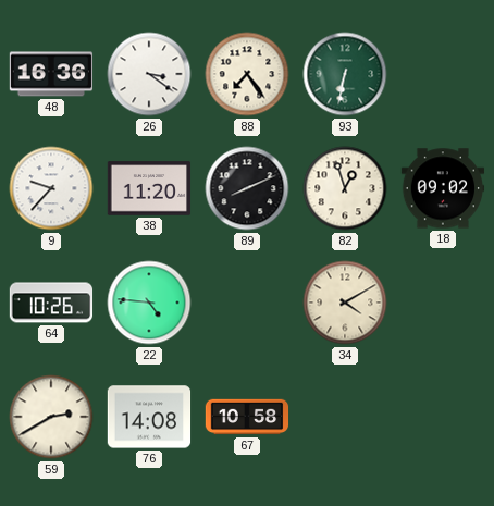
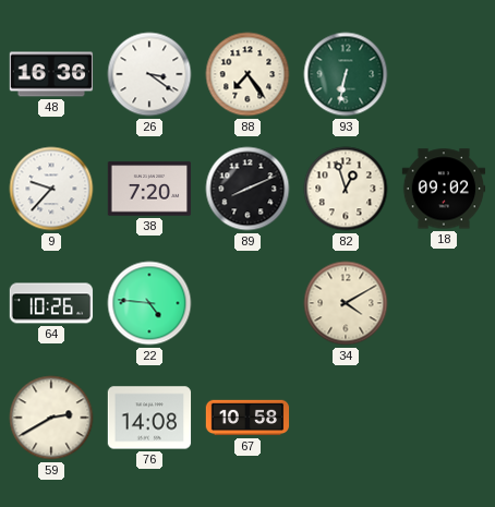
38: 11:20 -> 7:20
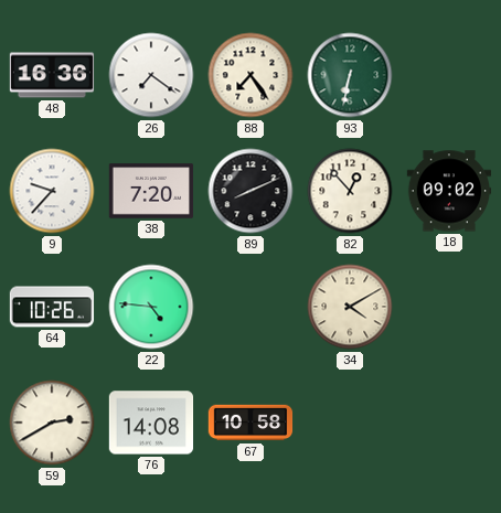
26: 3:21 -> 7:21
82: 12:57 -> 12:53
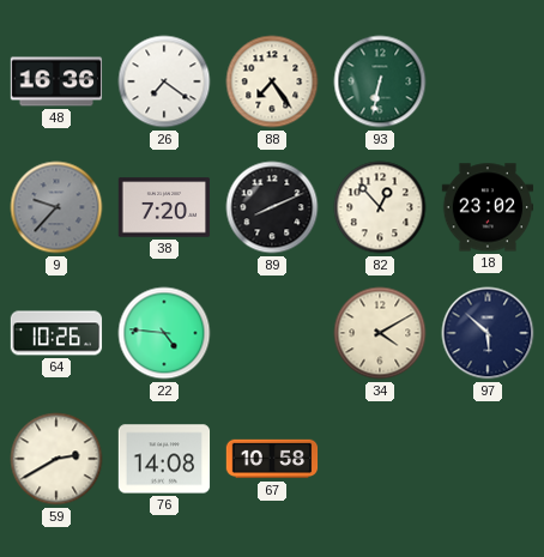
9 dial: white -> grey
18: 09:02 -> 23:02
97: none -> 5:52
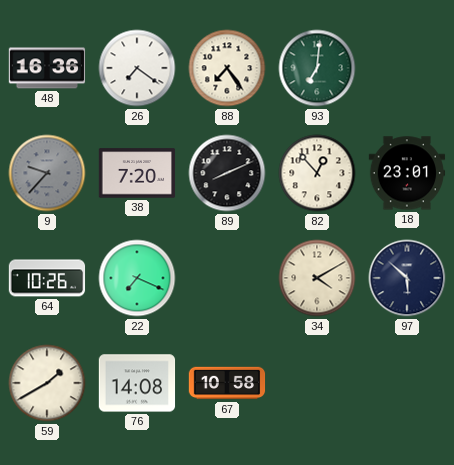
93: 6:32 -> 7:01
18: 23:02 -> 23:01
22: 4:46 -> 7:19
59: 2:40 -> 1:40
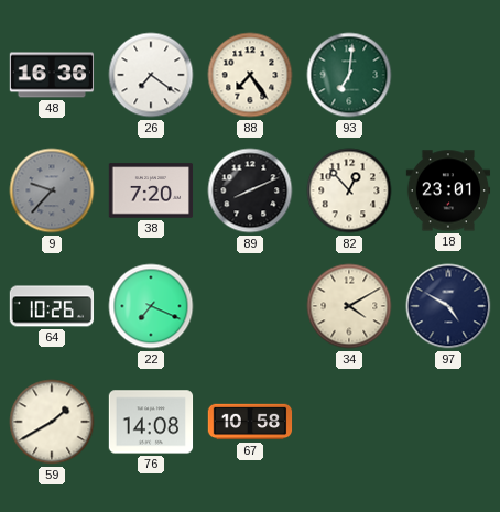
97: 5:52 -> 4:50
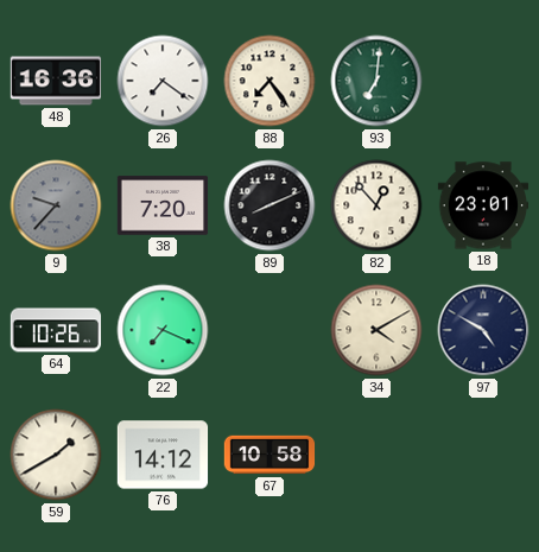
76: 14:08 -> 14:12
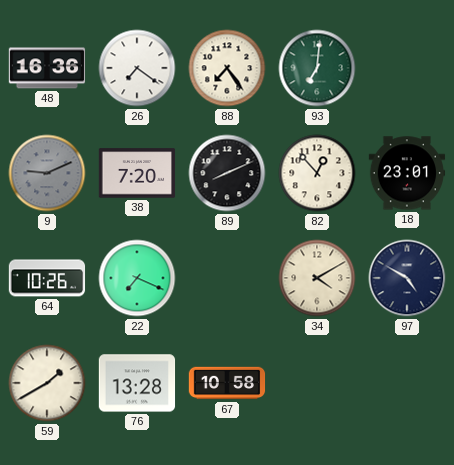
9: 9:37 -> 9:11
76: 14:12 -> 13:28
